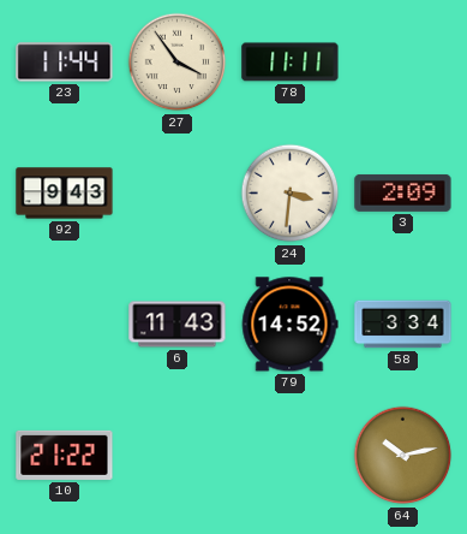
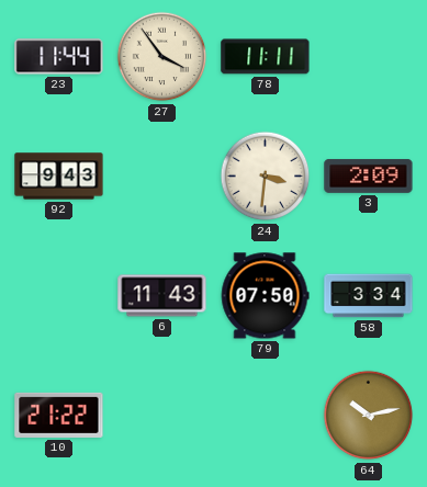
79: 14:52 -> 07:50
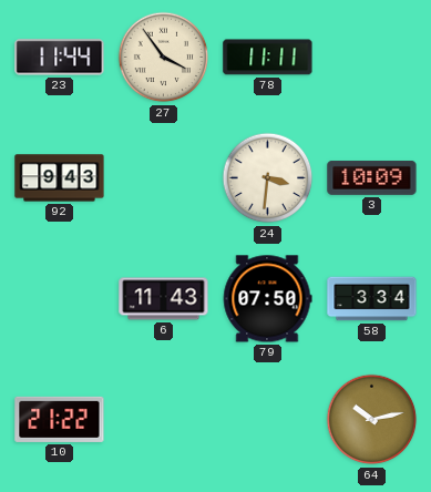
3: 2:09 -> 10:09
